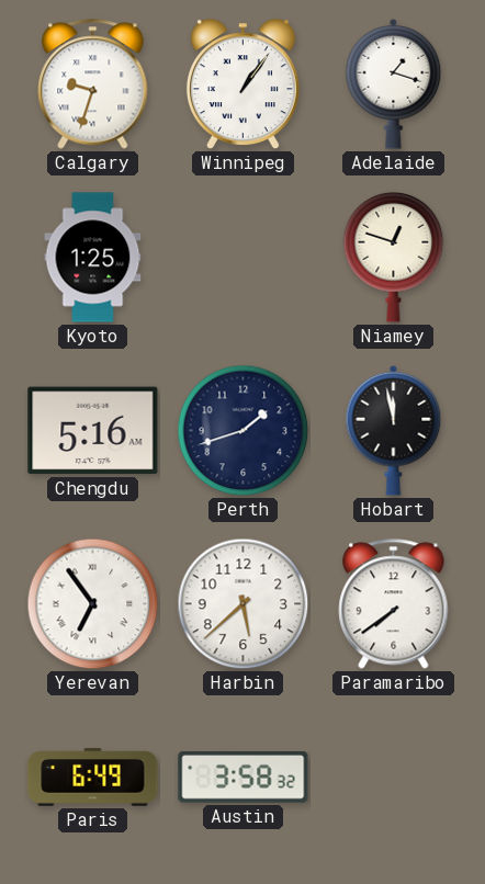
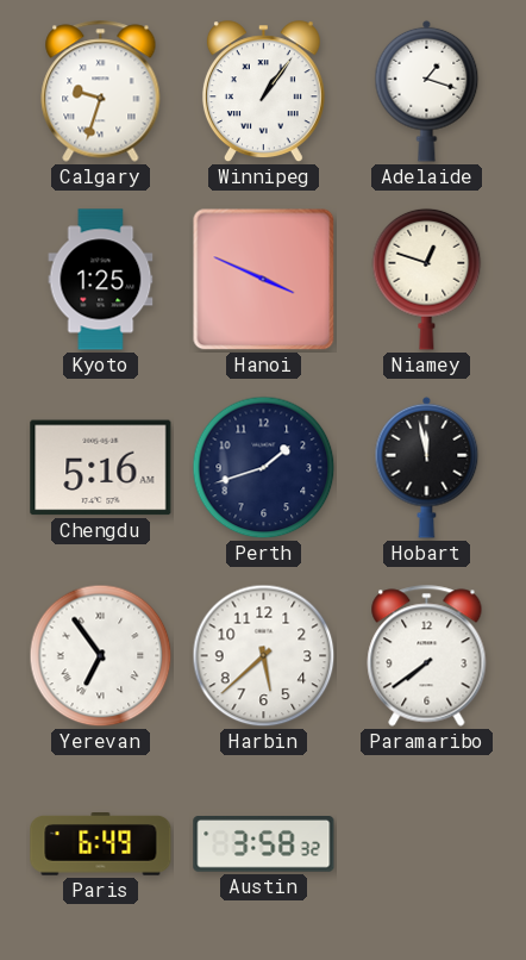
Hanoi: none -> 3:49
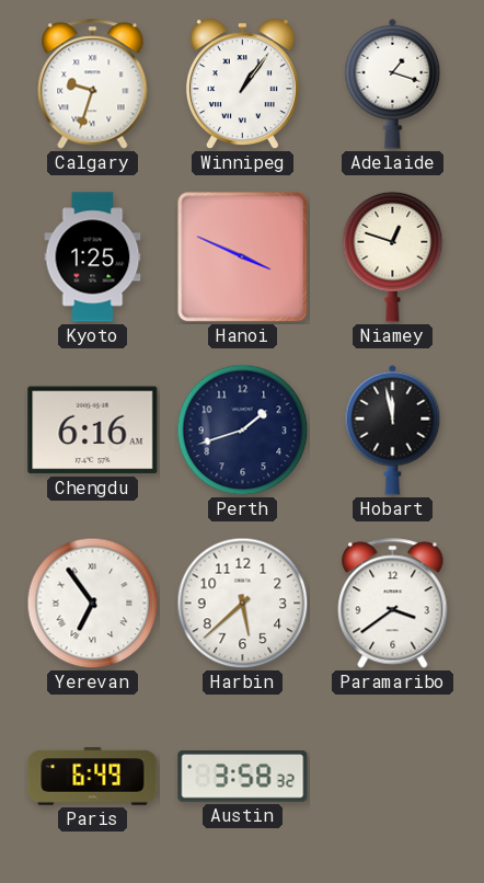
Chengdu: 5:16 -> 6:16
Paramaribo: 7:39 -> 3:39
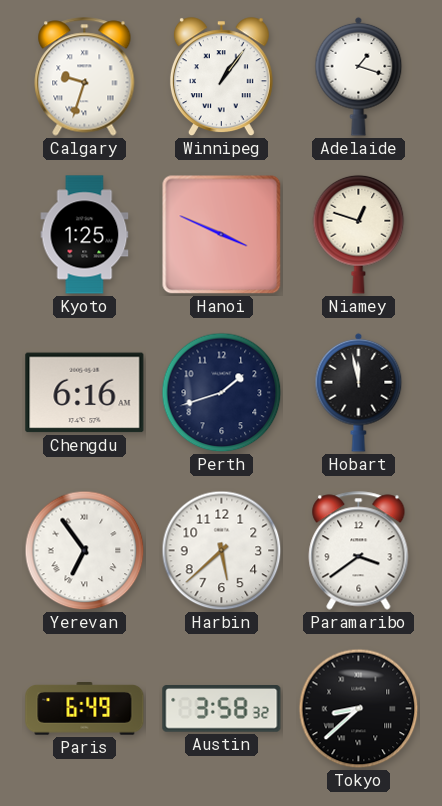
Tokyo: none -> 8:38
